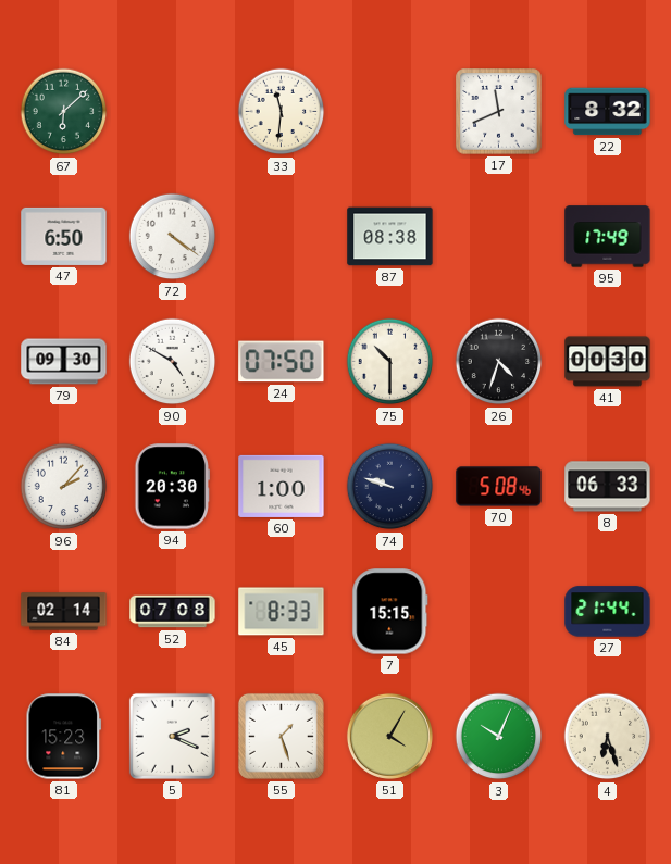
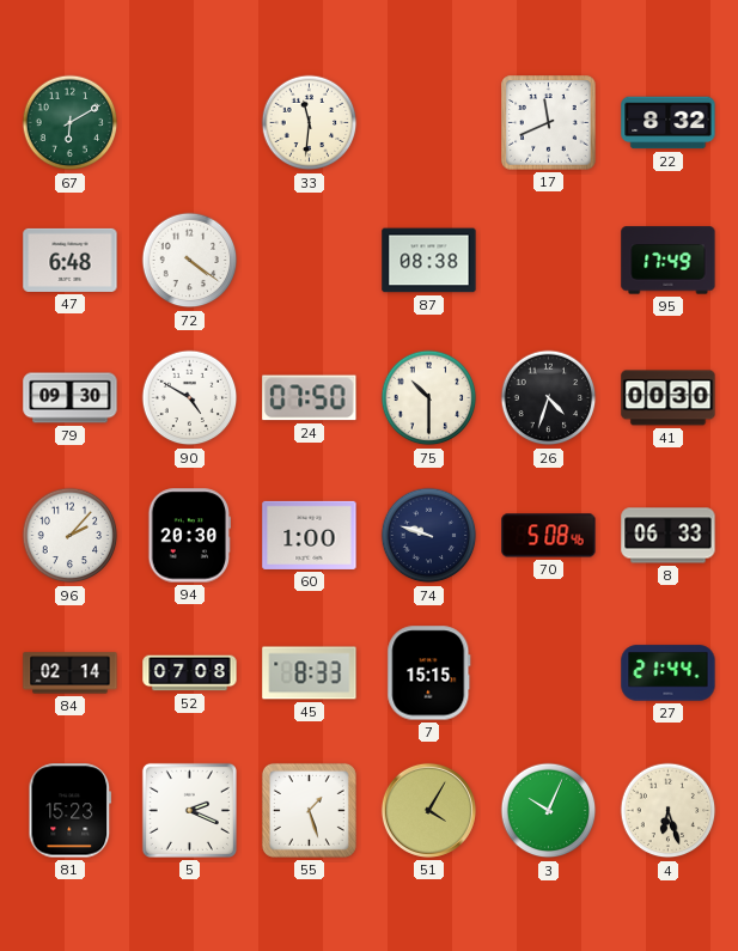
67: 6:08 -> 6:10
47: 6:50 -> 6:48
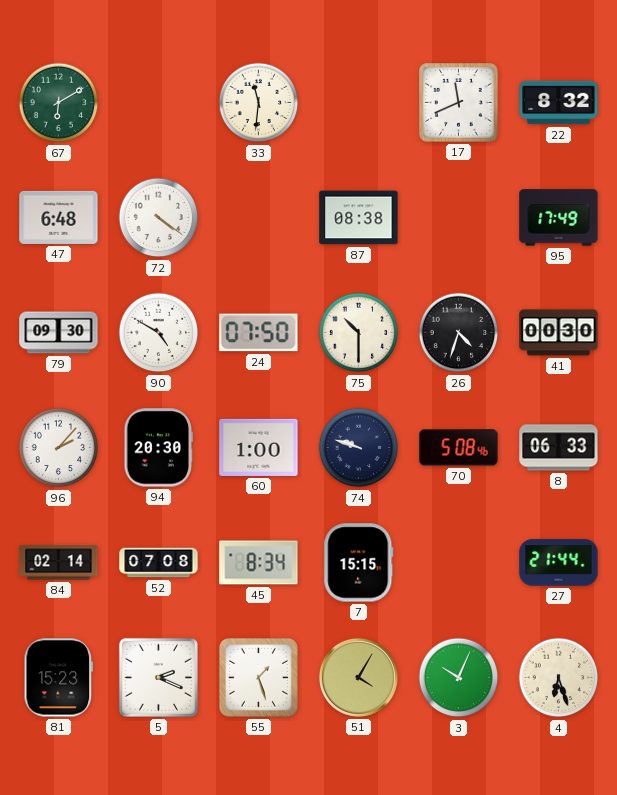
45: 8:33 -> 8:34
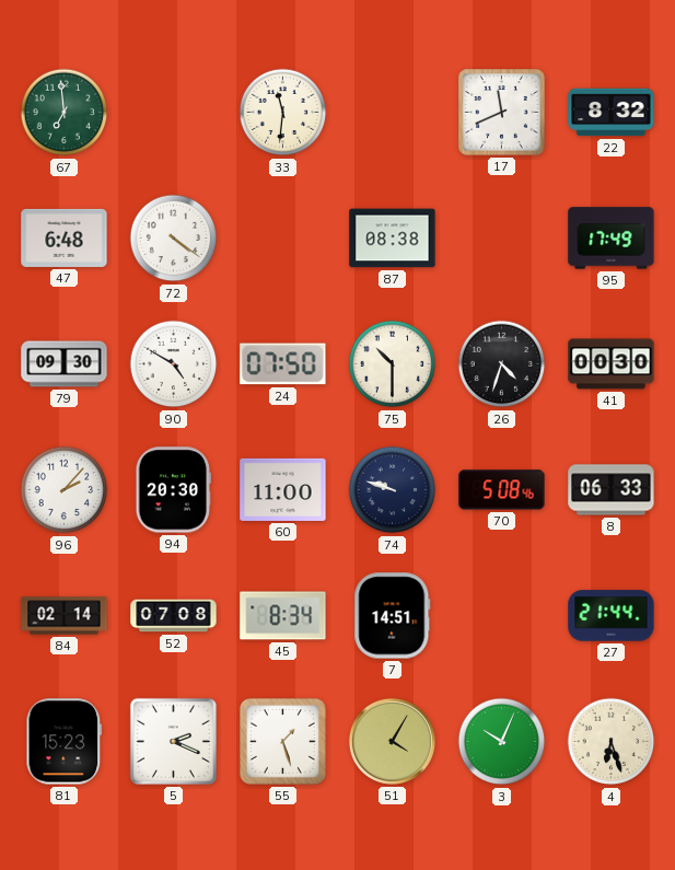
67: 6:10 -> 6:59
60: 1:00 -> 11:00
7: 15:15 -> 14:51
